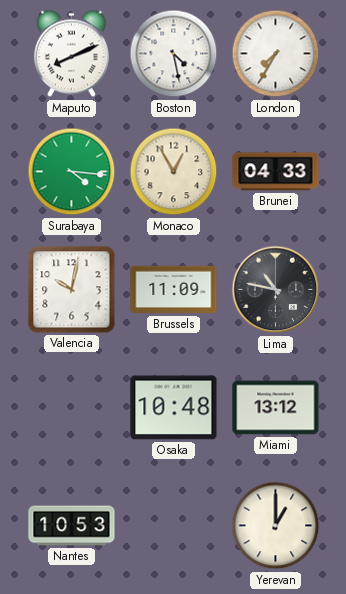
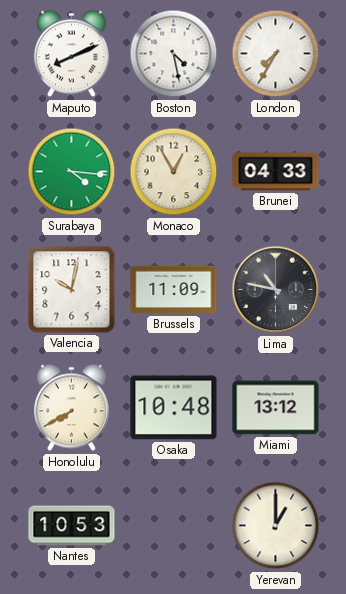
Honolulu: none -> 7:40
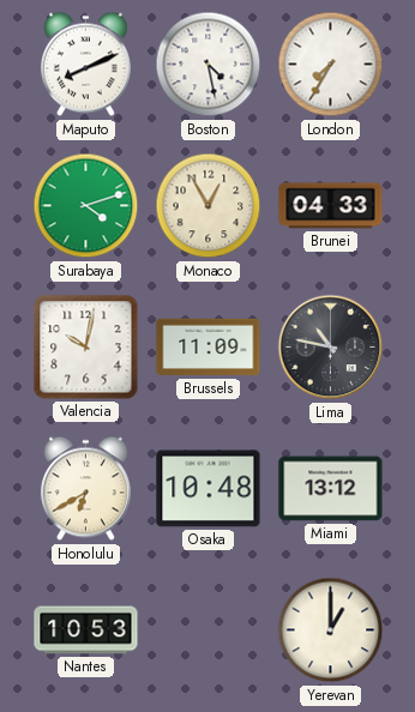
Surabaya: 4:16 -> 4:12
Honolulu: 7:40 -> 6:40
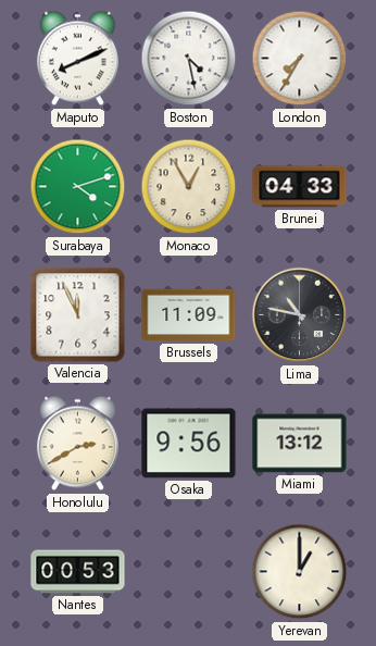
Valencia: 10:02 -> 11:56
Honolulu: 6:40 -> 2:40
Osaka: 10:48 -> 9:56
Nantes: 10:53 -> 00:53
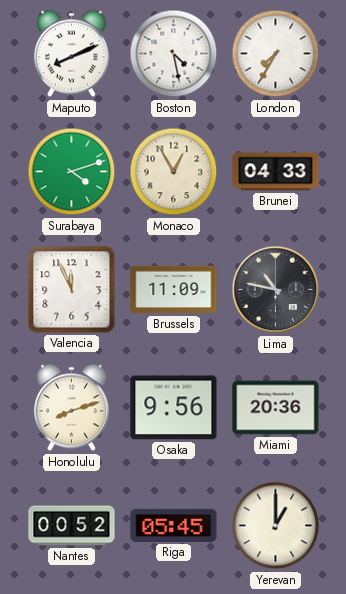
Honolulu: 2:40 -> 8:12
Miami: 13:12 -> 20:36
Nantes: 00:53 -> 00:52
Riga: none -> 05:45
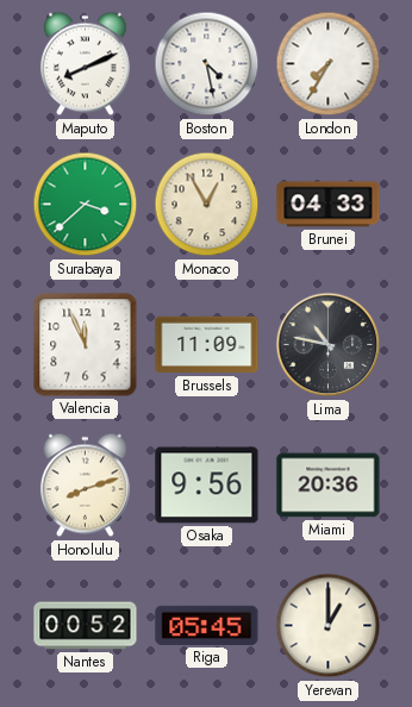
Surabaya: 4:12 -> 3:38
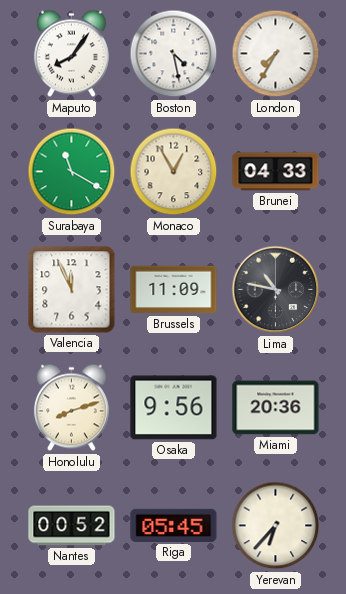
Maputo: 8:11 -> 8:06
Surabaya: 3:38 -> 11:20
Yerevan: 1:00 -> 6:37
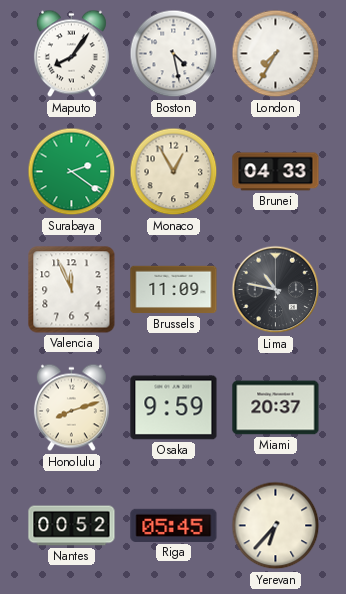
Surabaya: 11:20 -> 2:21
Osaka: 9:56 -> 9:59
Miami: 20:36 -> 20:37
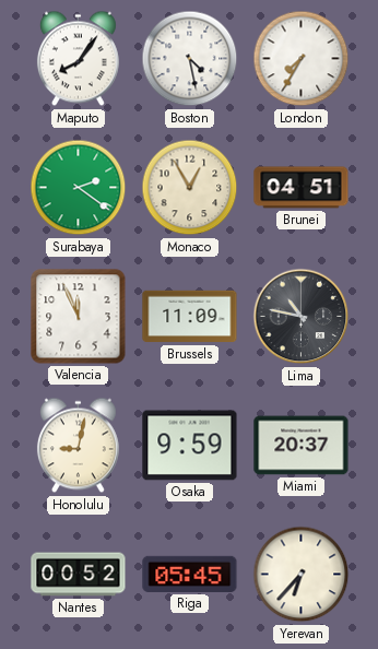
Brunei: 04:33 -> 04:51
Honolulu: 8:12 -> 9:02
